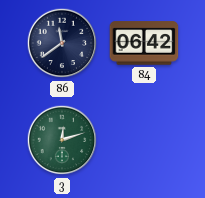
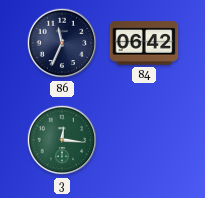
86: 11:39 -> 11:34
3: 12:12 -> 12:16
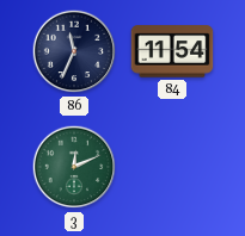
84: 06:42 -> 11:54
3: 12:16 -> 12:11
